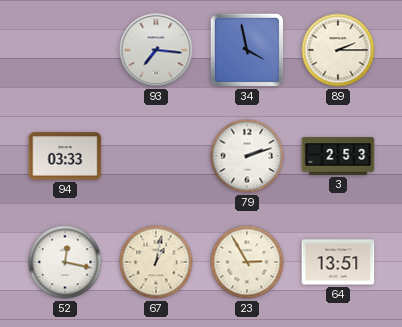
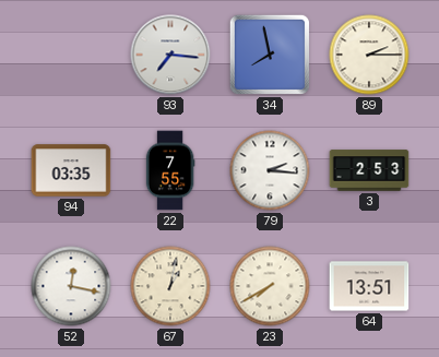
34: 3:58 -> 7:58
94: 03:33 -> 03:35
22: none -> 7:55
79: 2:12 -> 2:16
23: 2:55 -> 7:40
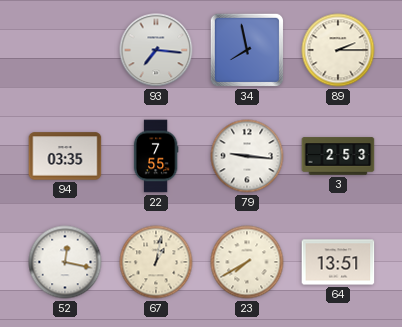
79: 2:16 -> 9:16
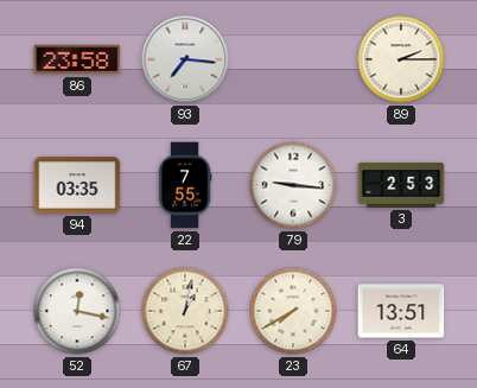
86: none -> 23:58
34: 7:58 -> none
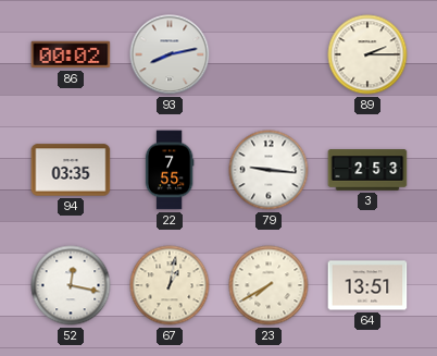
86: 23:58 -> 00:02
93: 7:16 -> 8:13
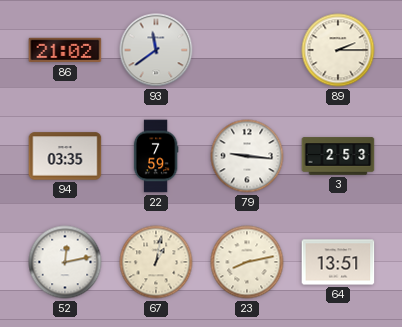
86: 00:02 -> 21:02
93: 8:13 -> 11:39
22: 7:55 -> 7:59
52: 12:17 -> 12:13
23: 7:40 -> 8:13
